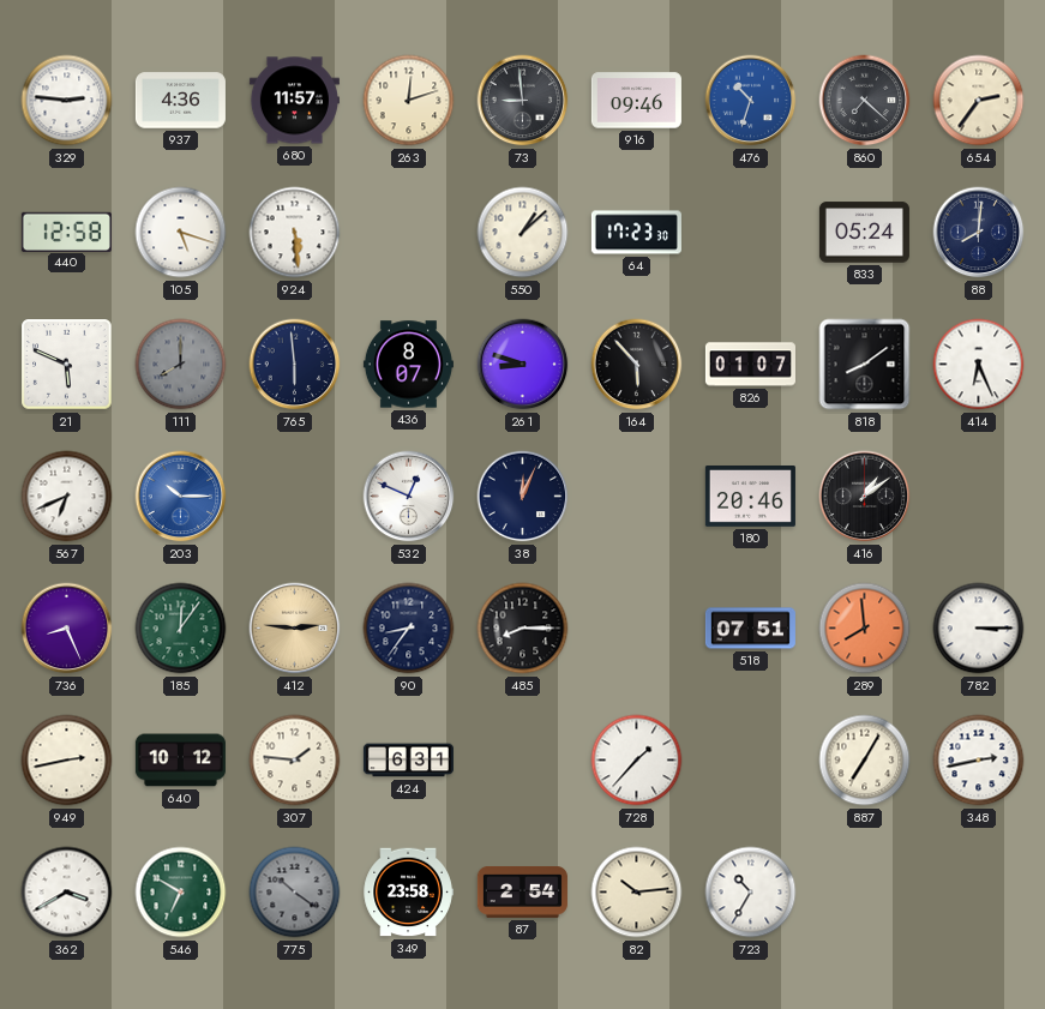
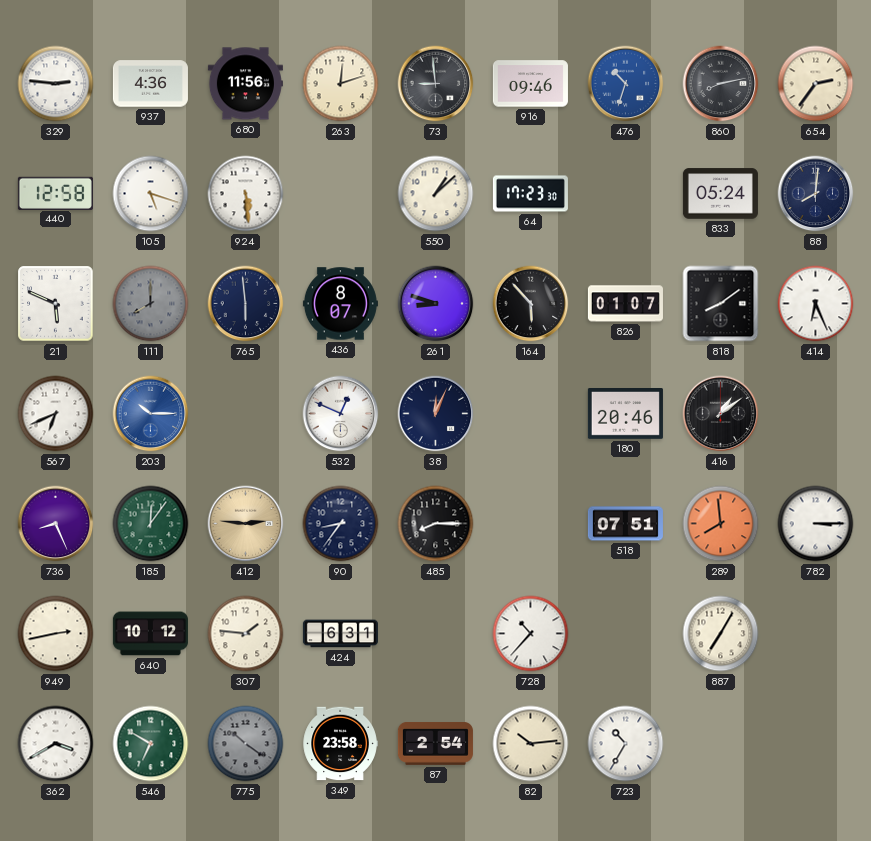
680: 11:57 -> 11:56
860: 7:22 -> 8:13
728: 1:37 -> 10:37
348: 2:43 -> none
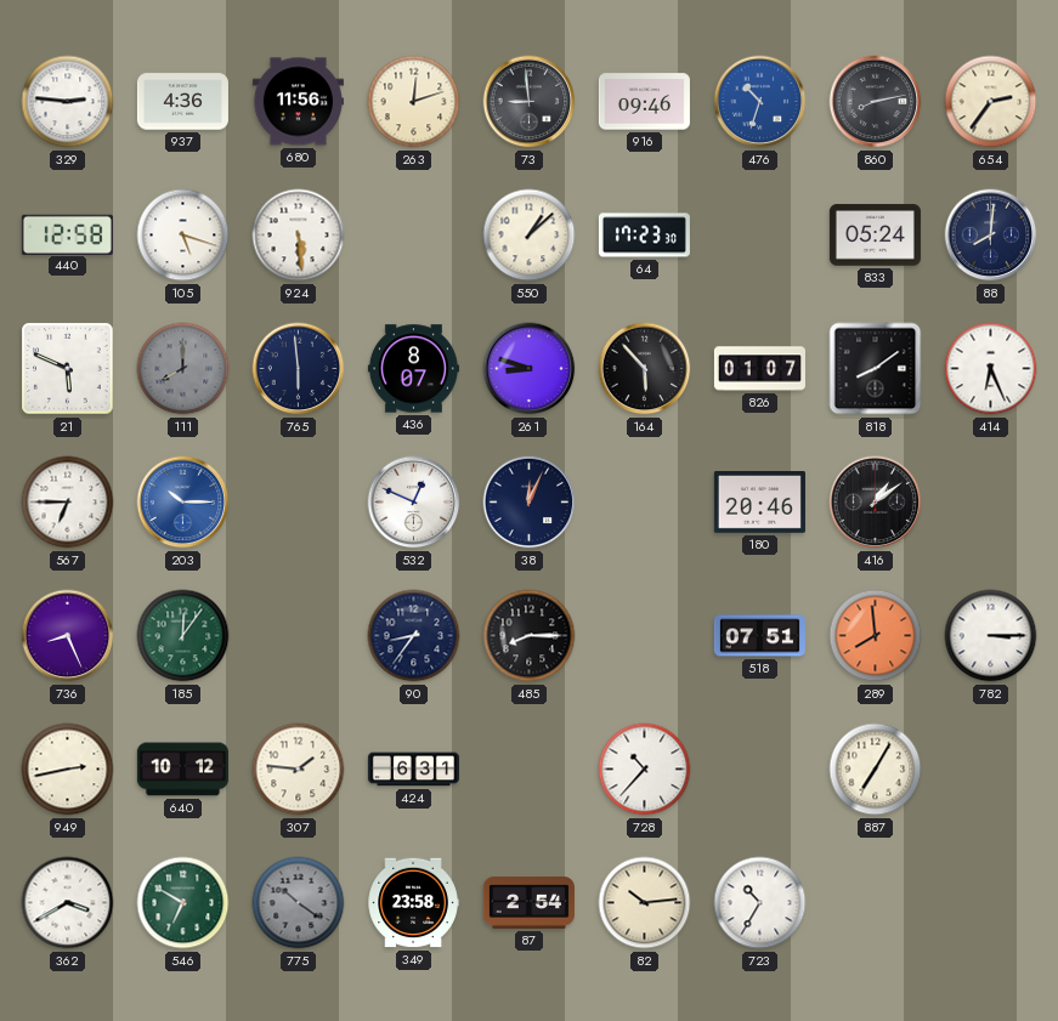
567: 6:41 -> 6:45
412: 2:46 -> none
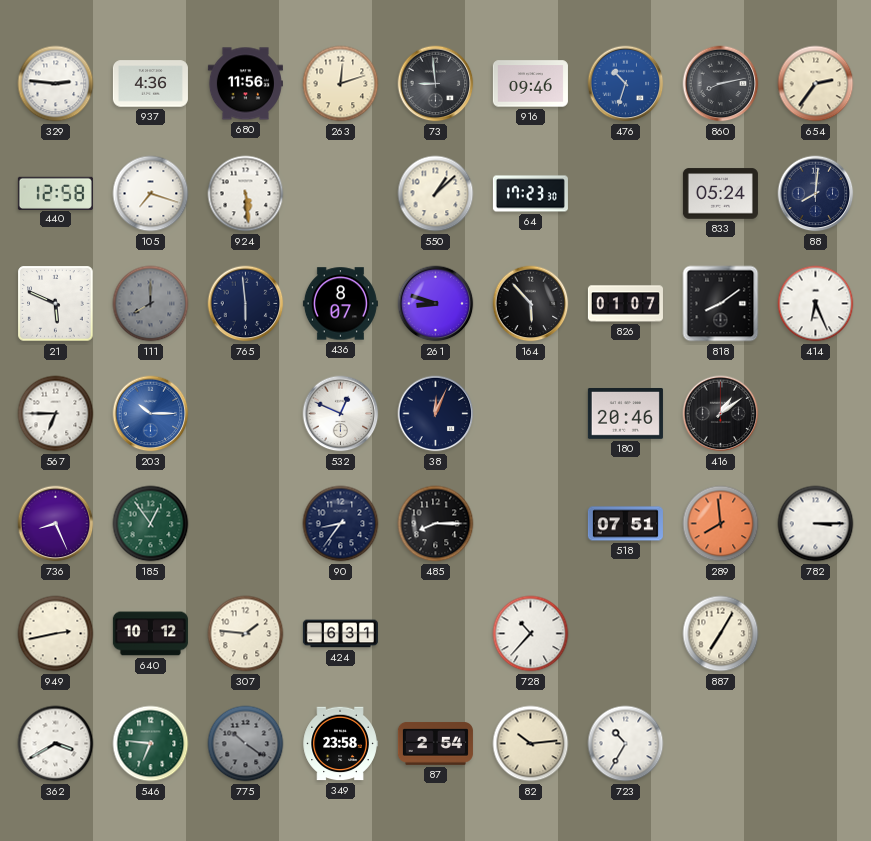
105: 5:18 -> 7:18
185: 12:06 -> 12:54
546: 6:50 -> 6:46
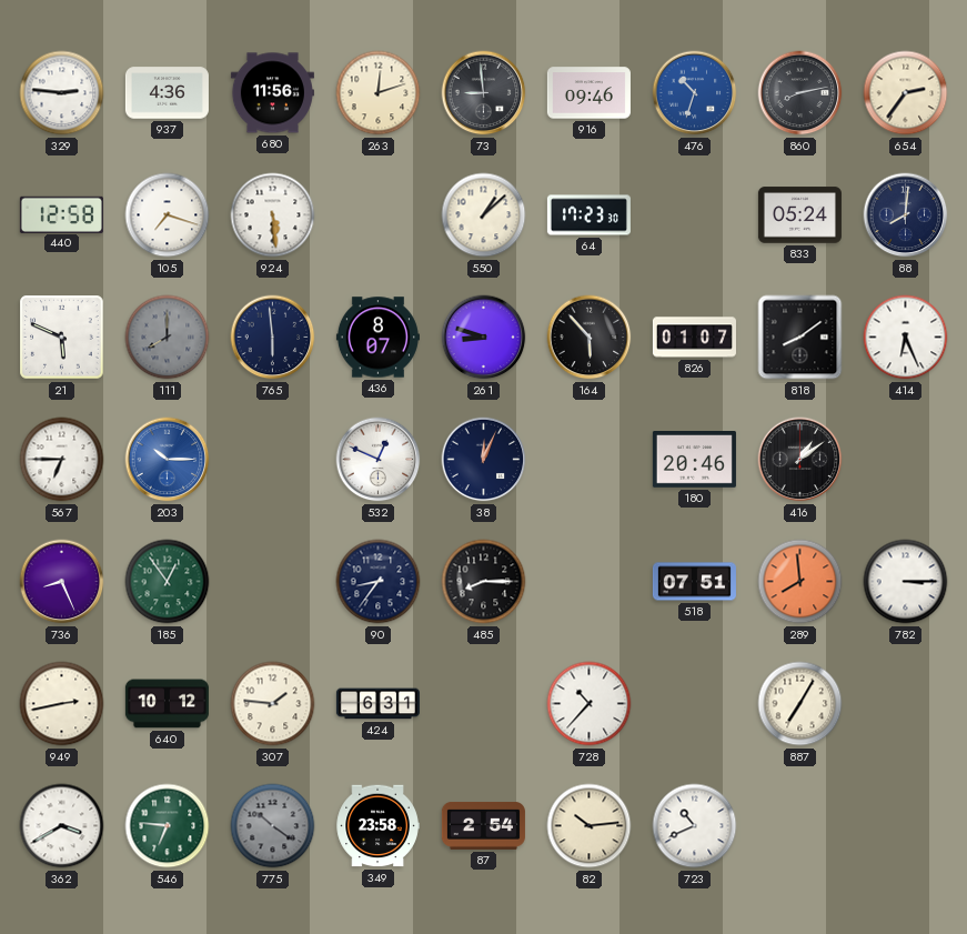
723: 10:35 -> 10:41
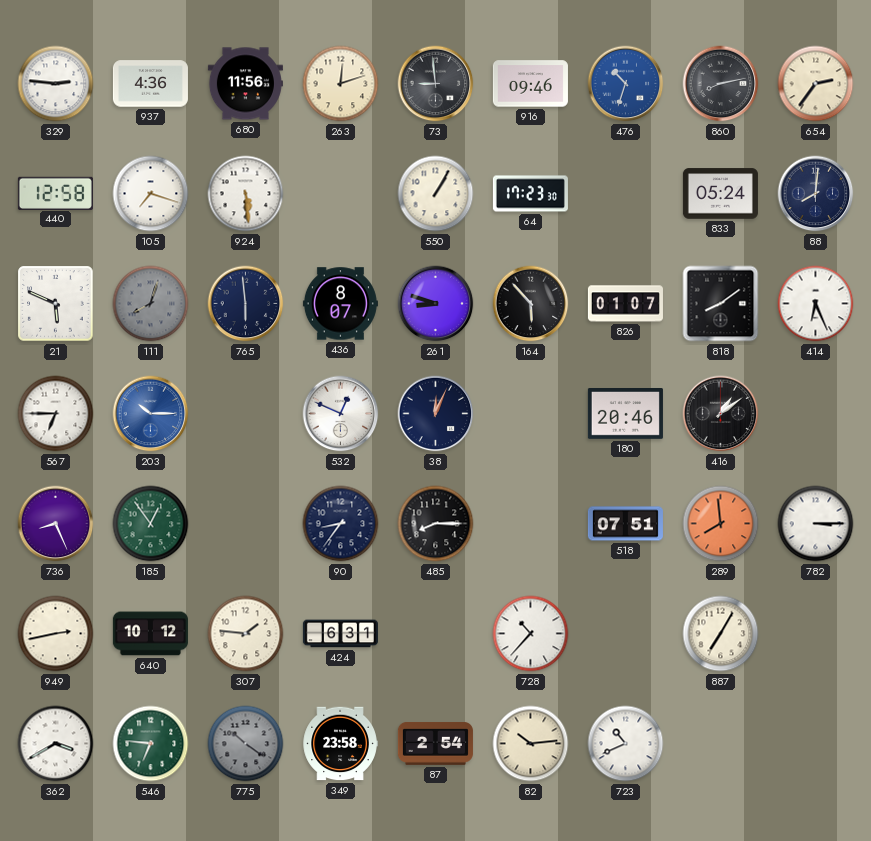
550: 1:08 -> 1:05
111: 8:00 -> 8:03
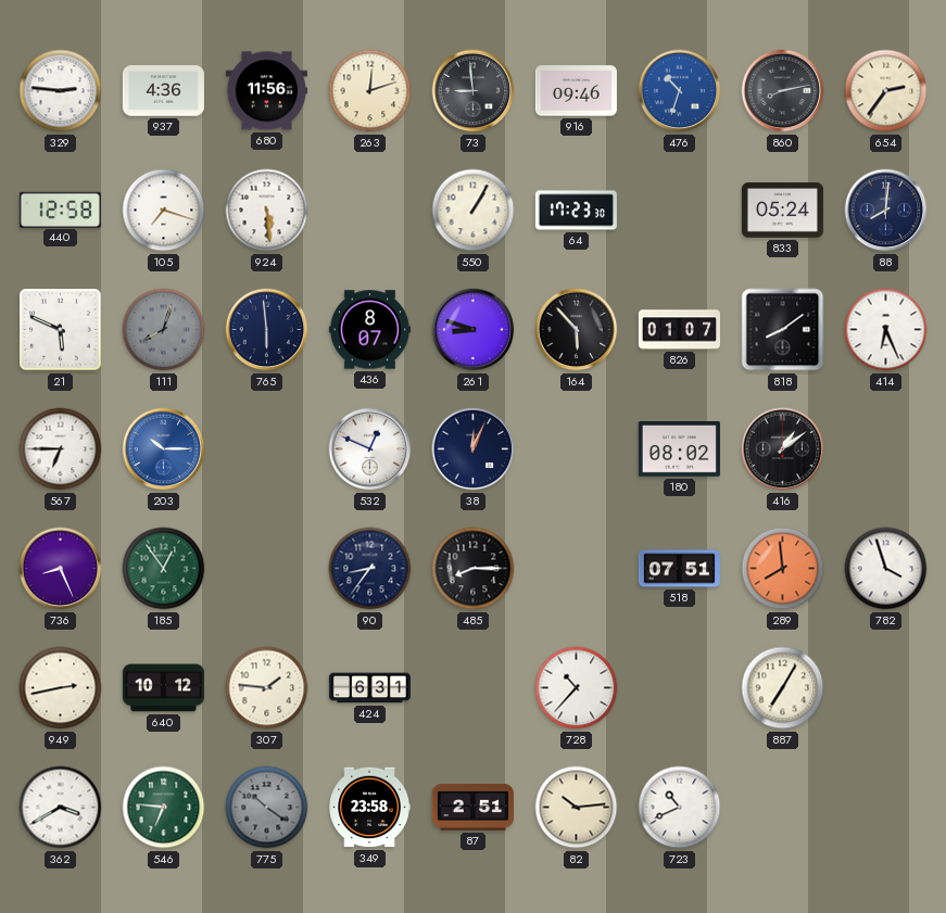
180: 20:46 -> 08:02
782: 3:15 -> 3:57
87: 2:54 -> 2:51
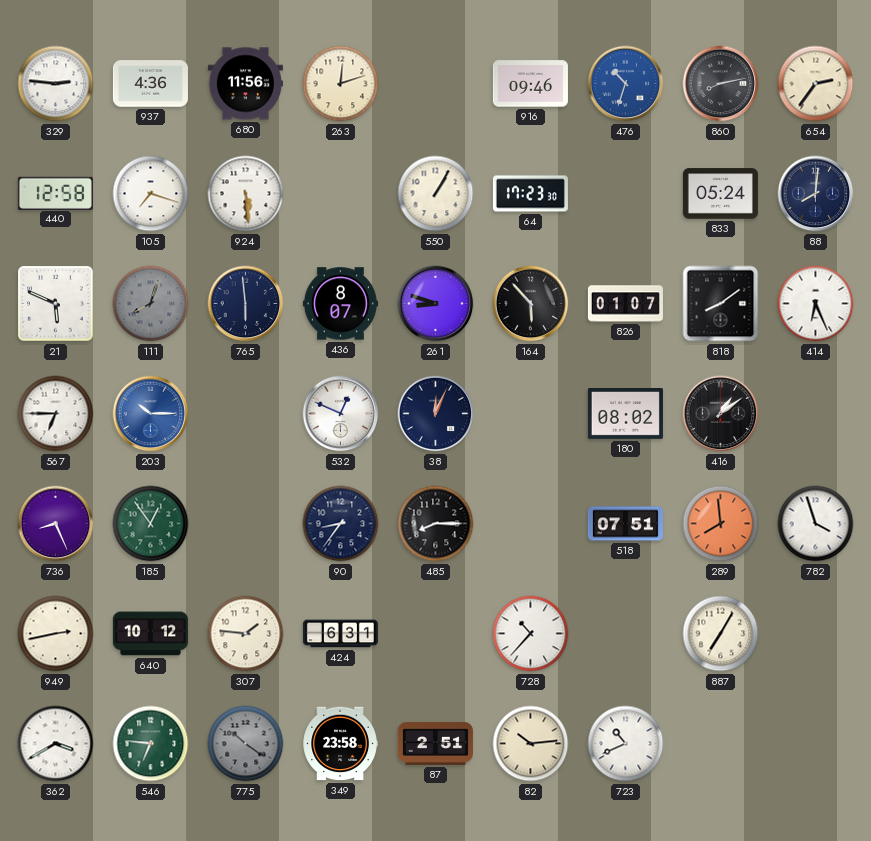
73: 8:59 -> none
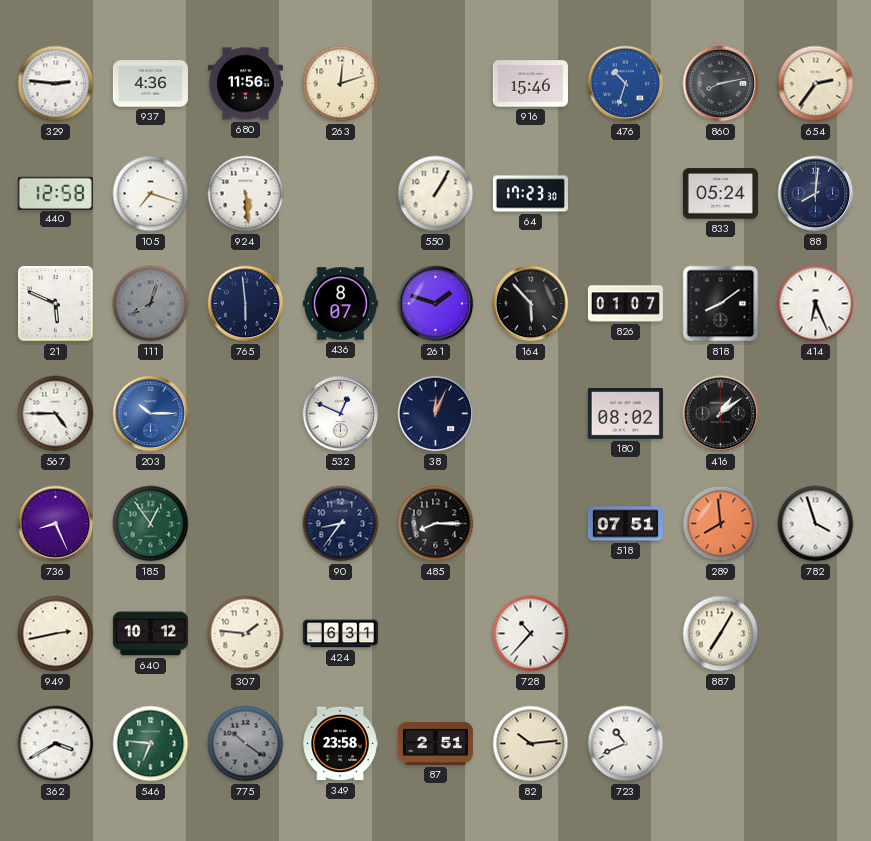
916: 09:46 -> 15:46
261: 8:48 -> 1:48
567: 6:45 -> 4:45
